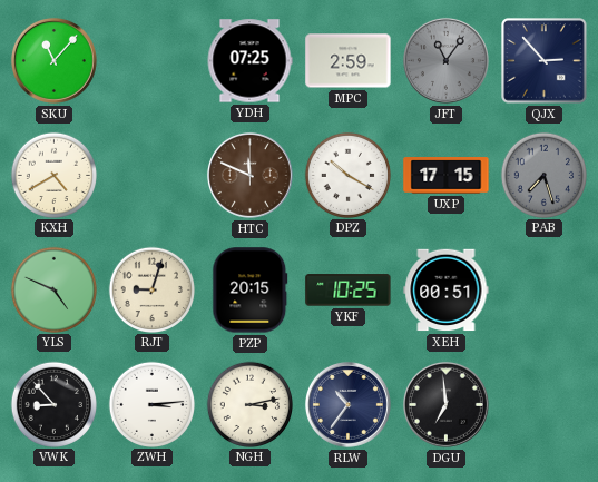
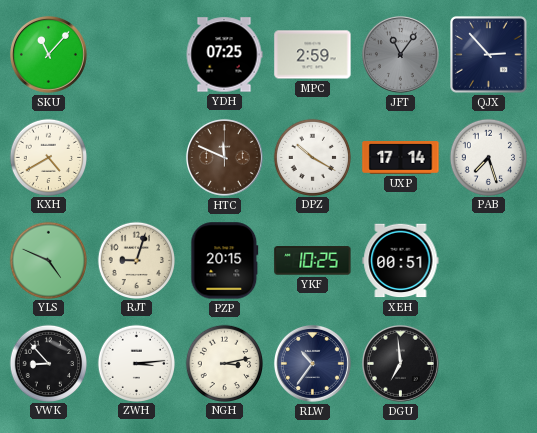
UXP: 17:15 -> 17:14
PAB dial: grey -> white
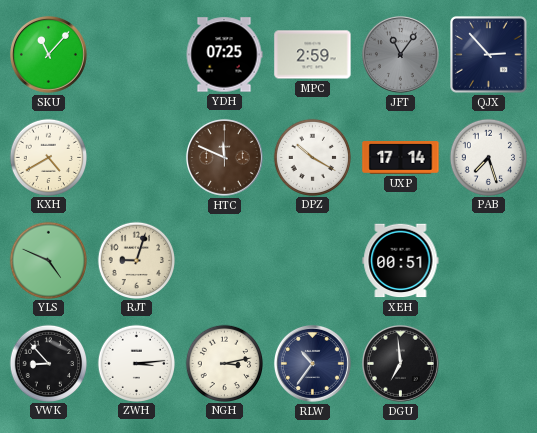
PZP: 20:15 -> none
YKF: 10:25 -> none
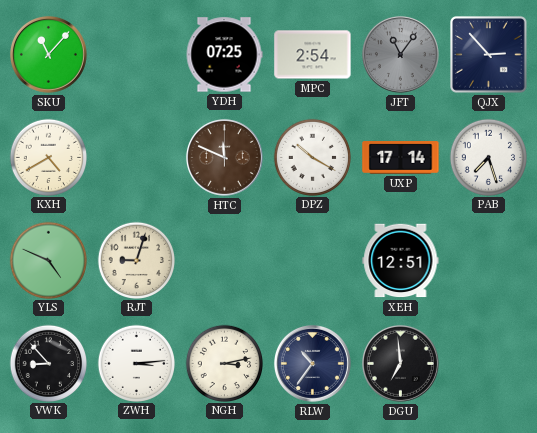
MPC: 2:59 -> 2:54
XEH: 00:51 -> 12:51
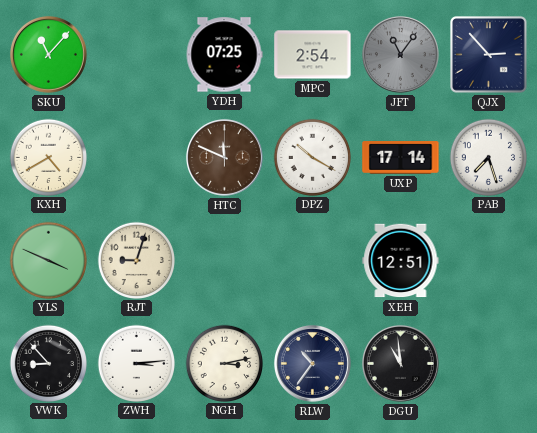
YLS: 4:49 -> 3:49
DGU: 6:59 -> 10:59
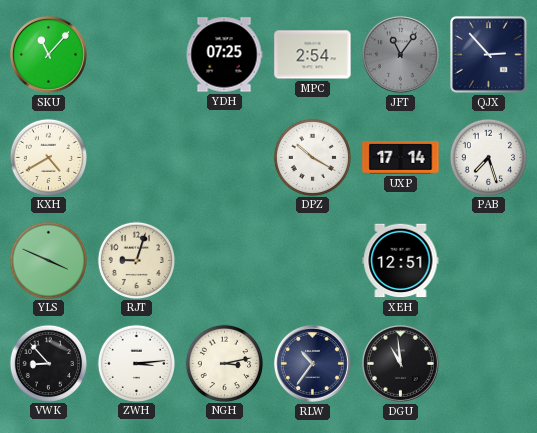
HTC: 11:49 -> none
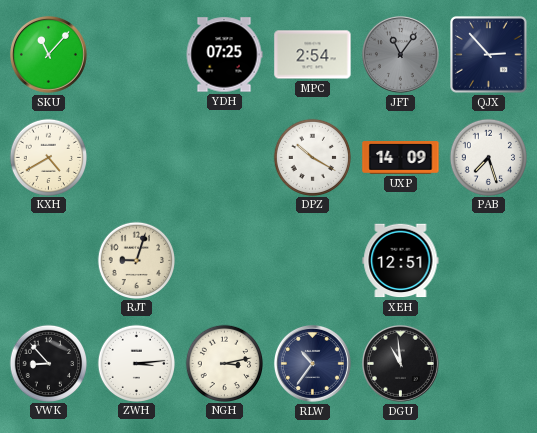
UXP: 17:14 -> 14:09
YLS: 3:49 -> none
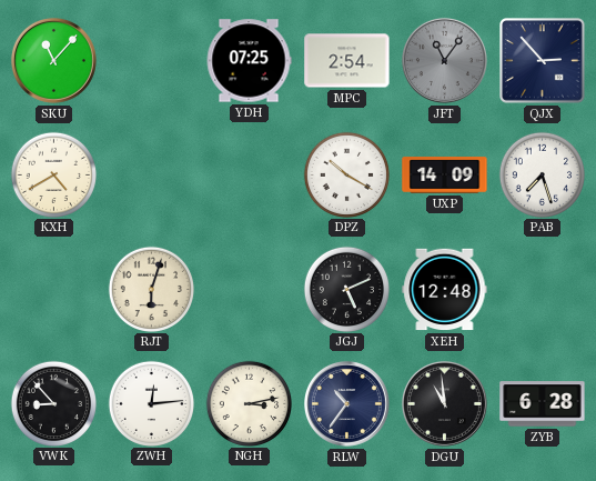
RJT: 9:03 -> 6:03
JGJ: none -> 5:11
XEH: 12:51 -> 12:48
ZWH: 3:14 -> 12:14
ZYB: none -> 6:28
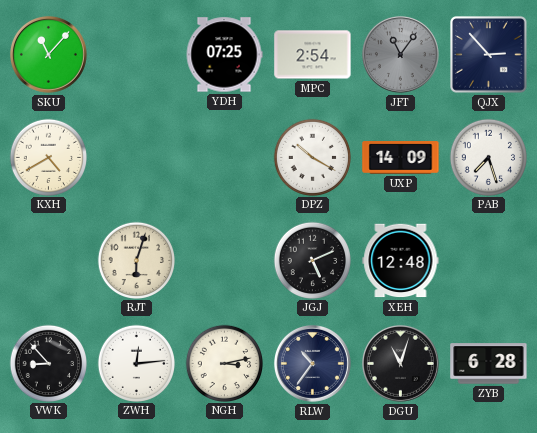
DGU: 10:59 -> 11:03
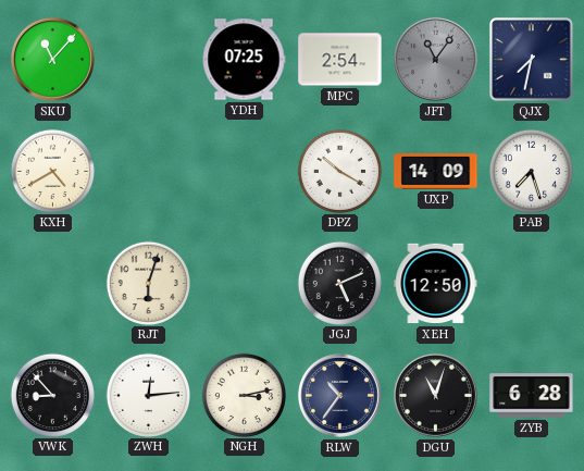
QJX: 2:53 -> 7:32
XEH: 12:48 -> 12:50
